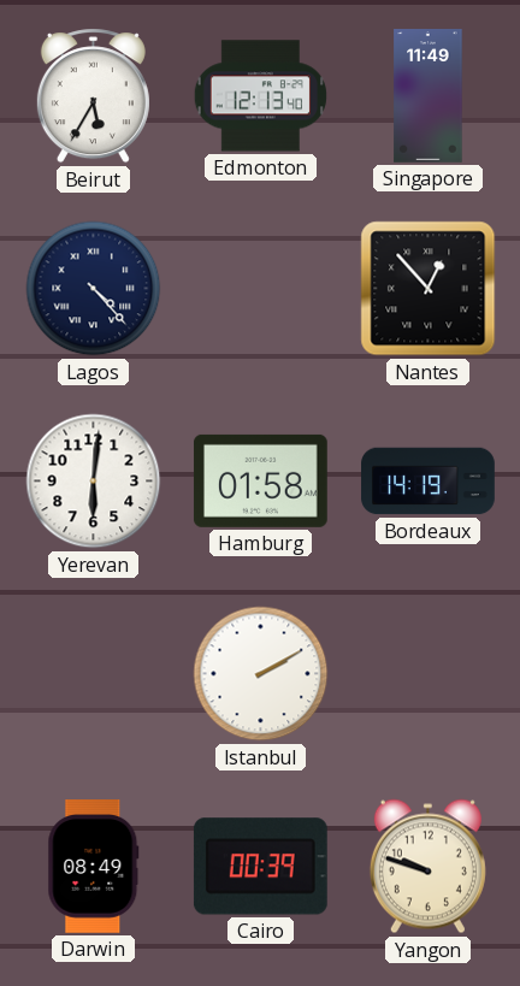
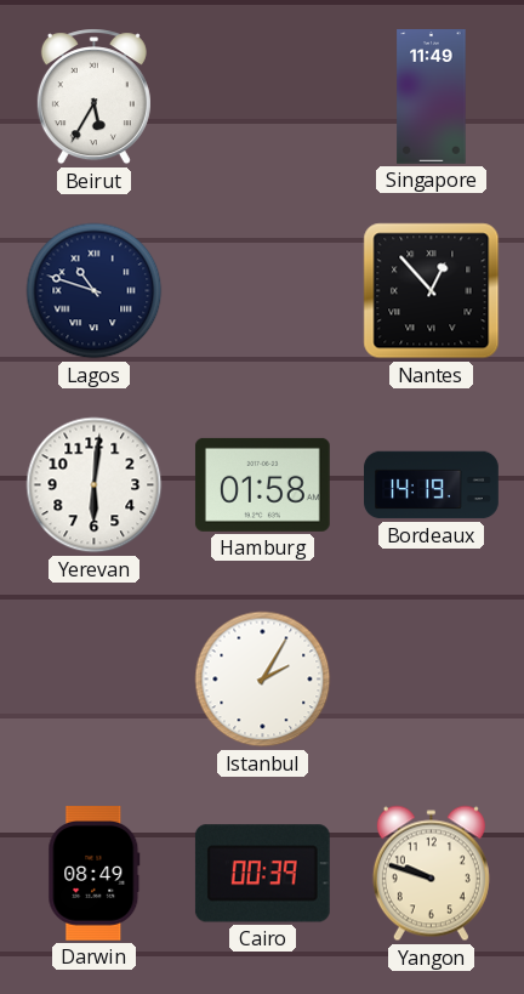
Edmonton: 12:13 -> none
Lagos: 4:23 -> 10:48
Istanbul: 2:10 -> 2:05
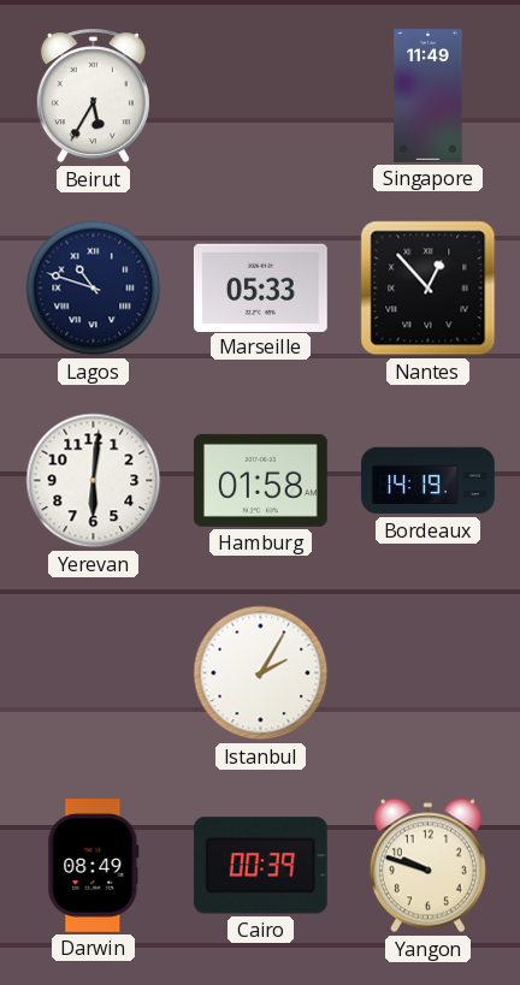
Marseille: none -> 05:33
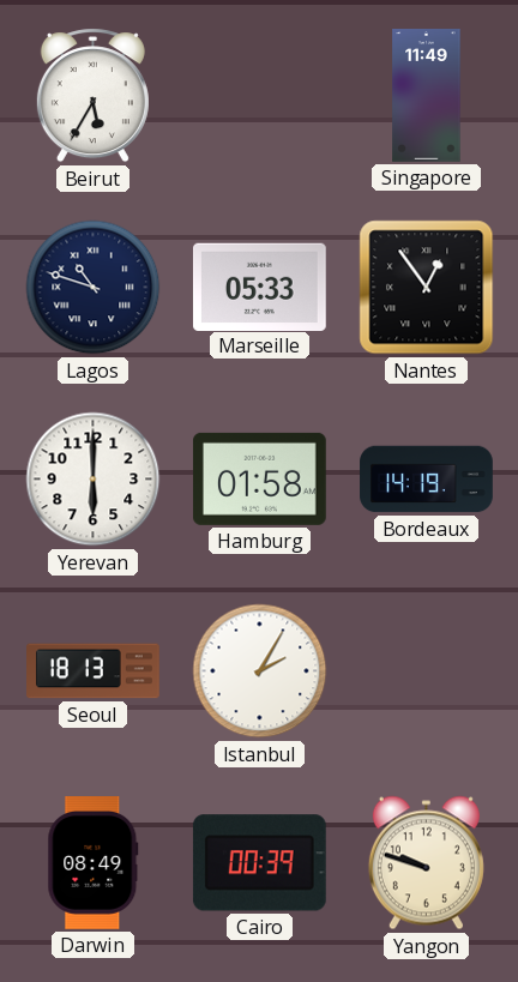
Nantes: 12:53 -> 12:54
Yerevan: 6:01 -> 6:00
Seoul: none -> 18:13
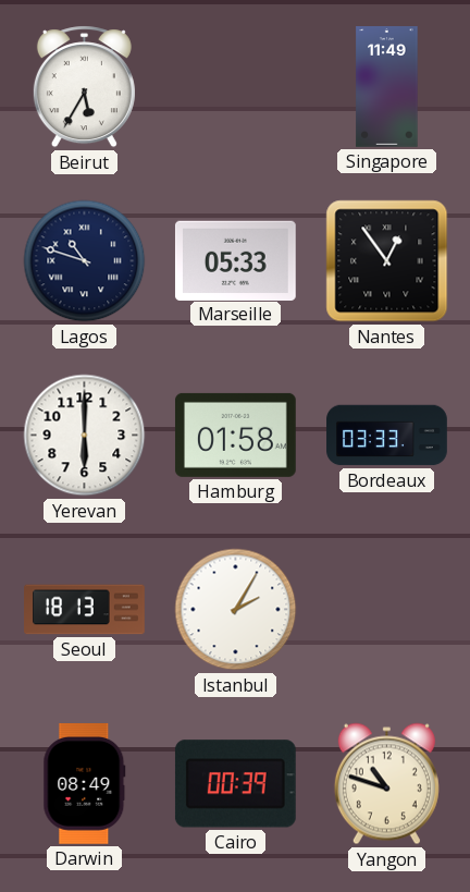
Bordeaux: 14:19 -> 03:33
Yangon: 9:48 -> 10:48
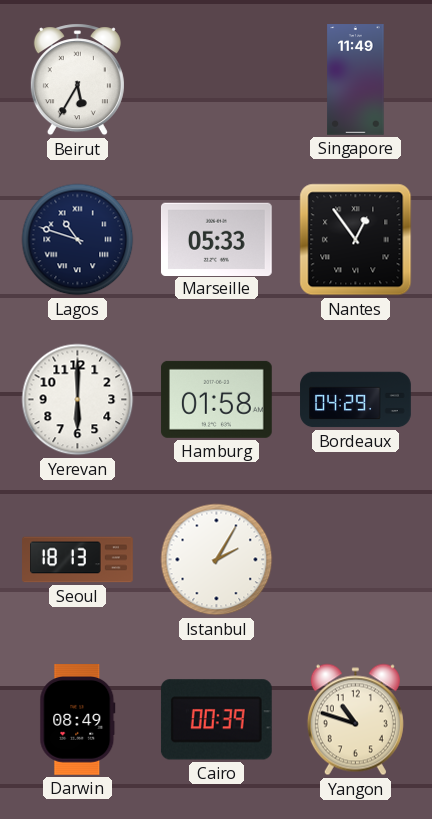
Bordeaux: 03:33 -> 04:29
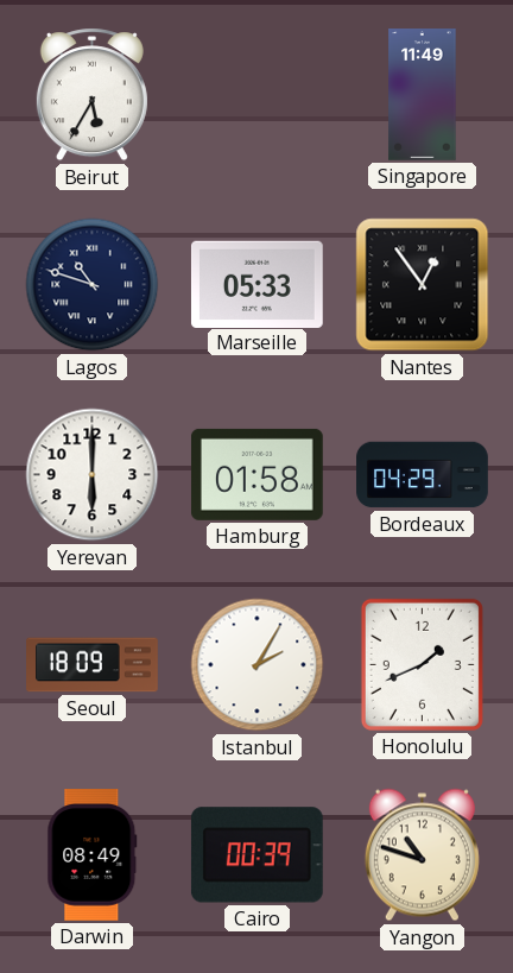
Seoul: 18:13 -> 18:09
Honolulu: none -> 1:41
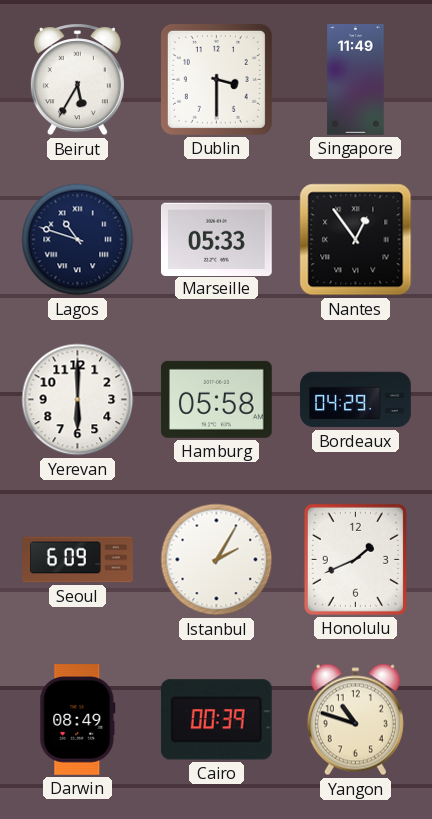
Dublin: none -> 3:30
Hamburg: 01:58 -> 05:58
Seoul: 18:09 -> 6:09
